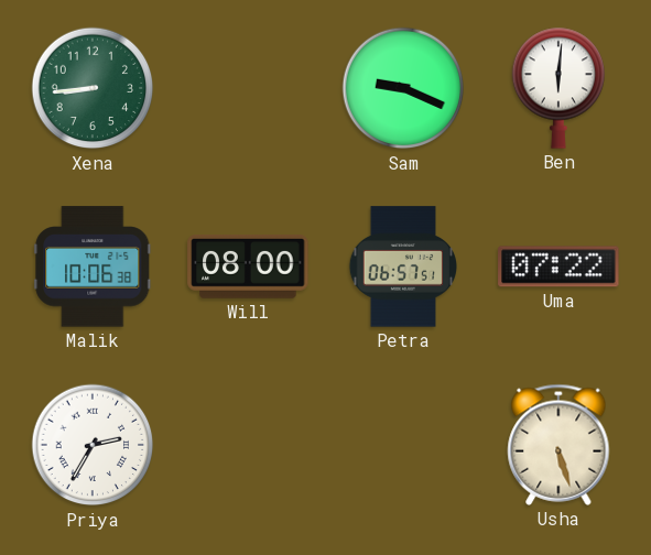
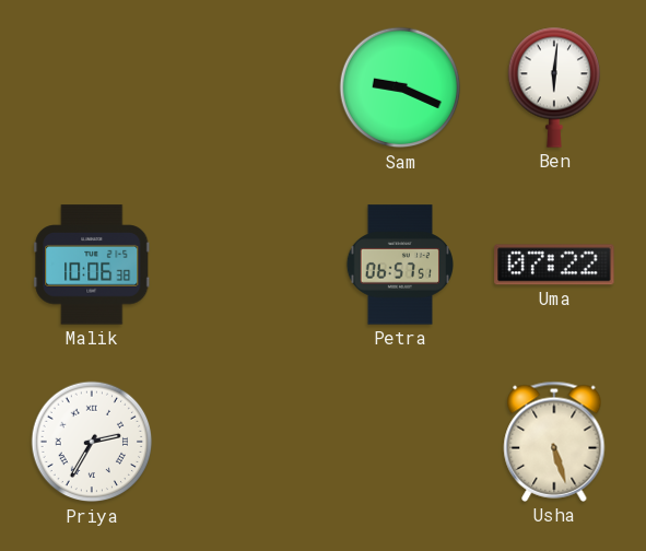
Xena: 8:44 -> none
Will: 08:00 -> none
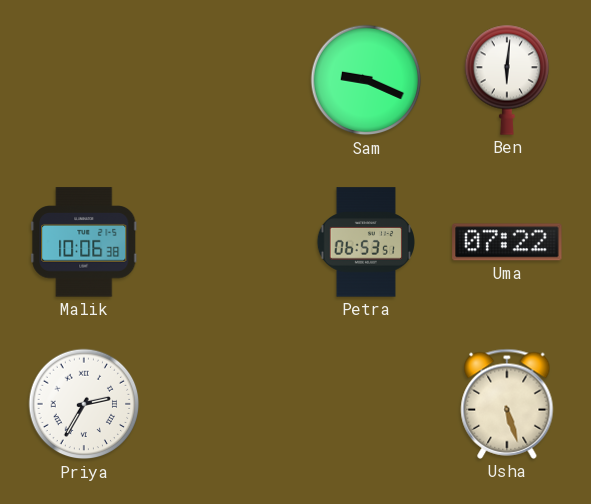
Petra: 06:57 -> 06:53
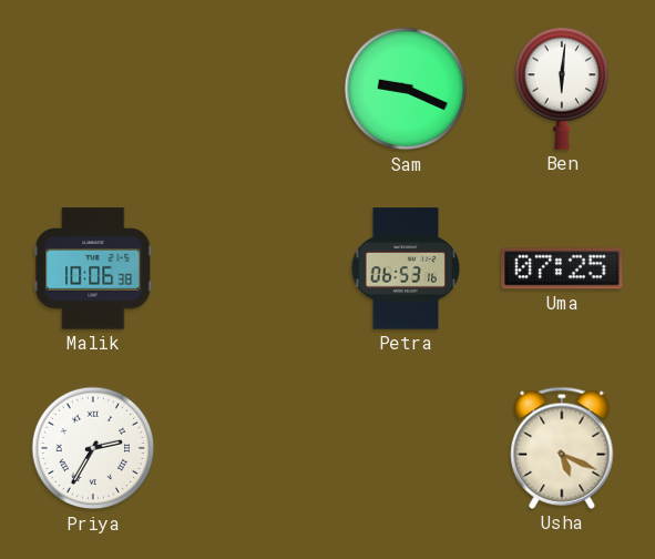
Petra: 06:53:51 -> 06:53:16
Uma: 07:22 -> 07:25
Usha: 5:27 -> 5:19
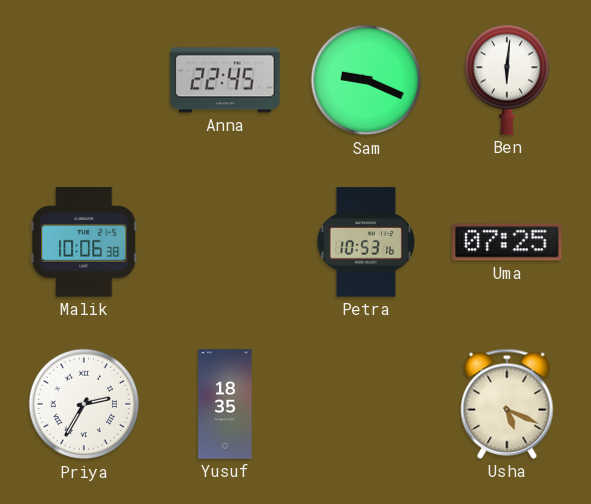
Anna: none -> 22:45
Petra: 06:53 -> 10:53
Yusuf: none -> 18:35
